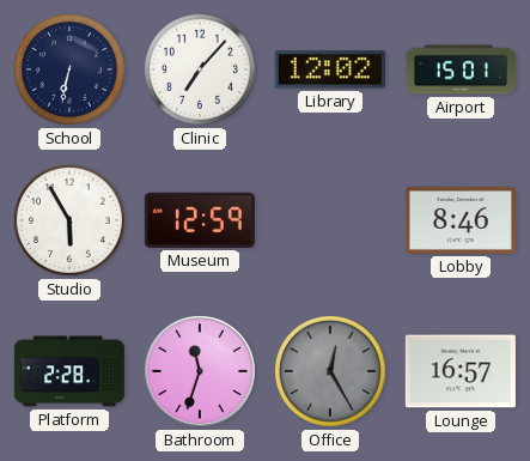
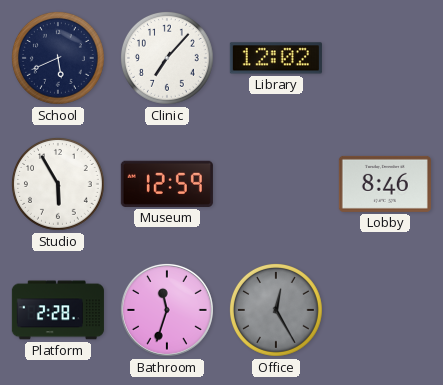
School: 6:32 -> 5:41
Airport: 15:01 -> none
Lounge: 16:57 -> none
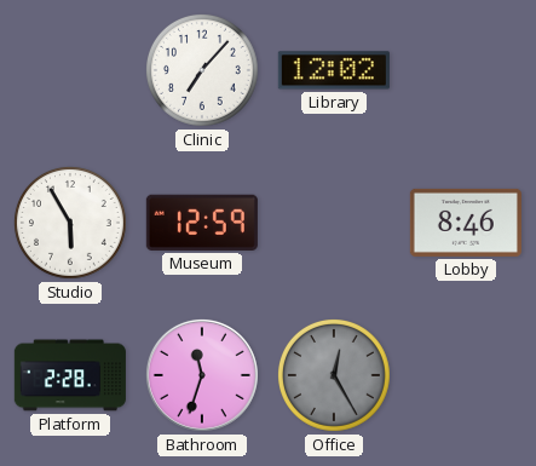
School: 5:41 -> none
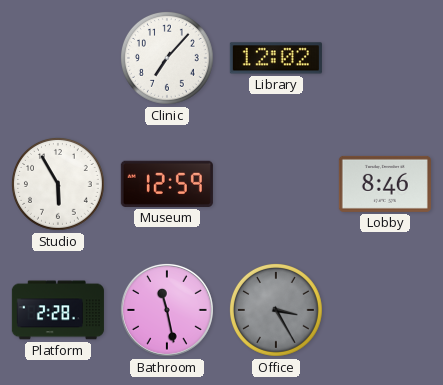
Bathroom: 11:33 -> 11:28
Office: 12:25 -> 3:25
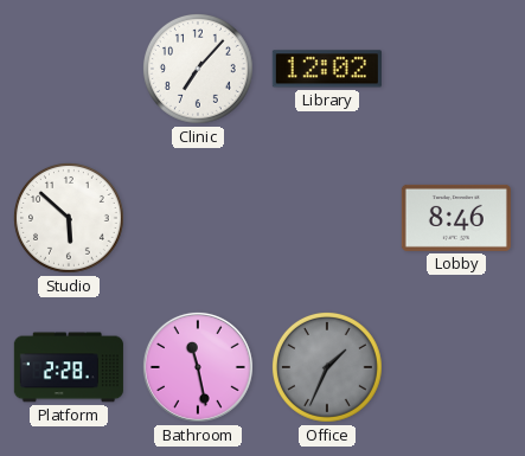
Studio: 5:55 -> 5:52
Museum: 12:59 -> none
Office: 3:25 -> 1:34
